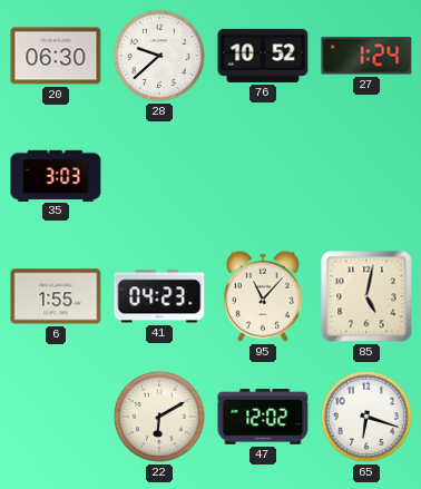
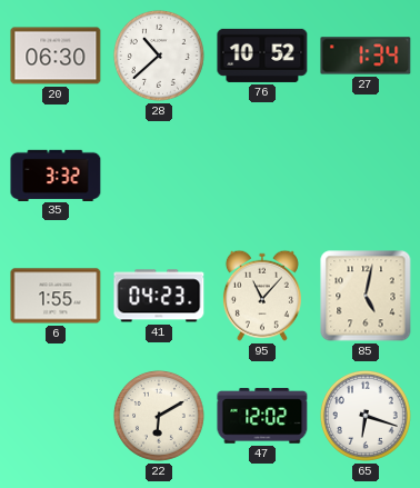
28: 9:38 -> 10:38
27: 1:24 -> 1:34
35: 3:03 -> 3:32
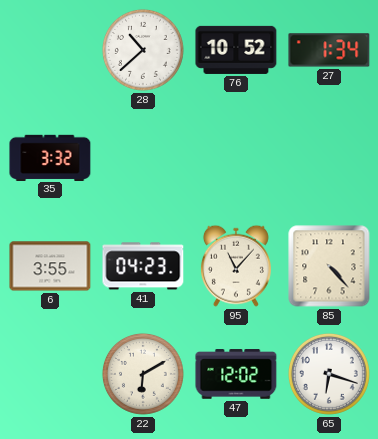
20: 06:30 -> none
6: 1:55 -> 3:55
85: 5:02 -> 4:23
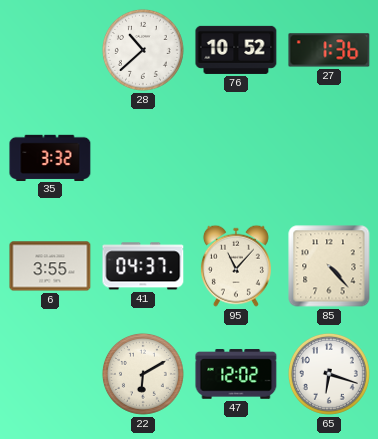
27: 1:34 -> 1:36
41: 04:23 -> 04:37
